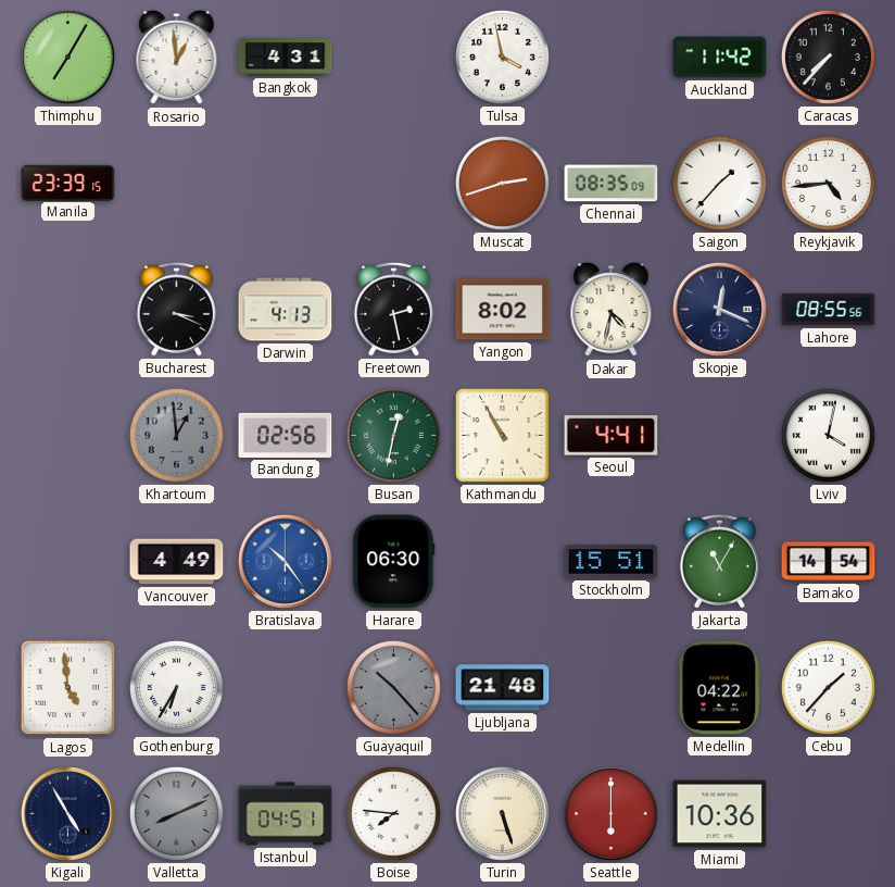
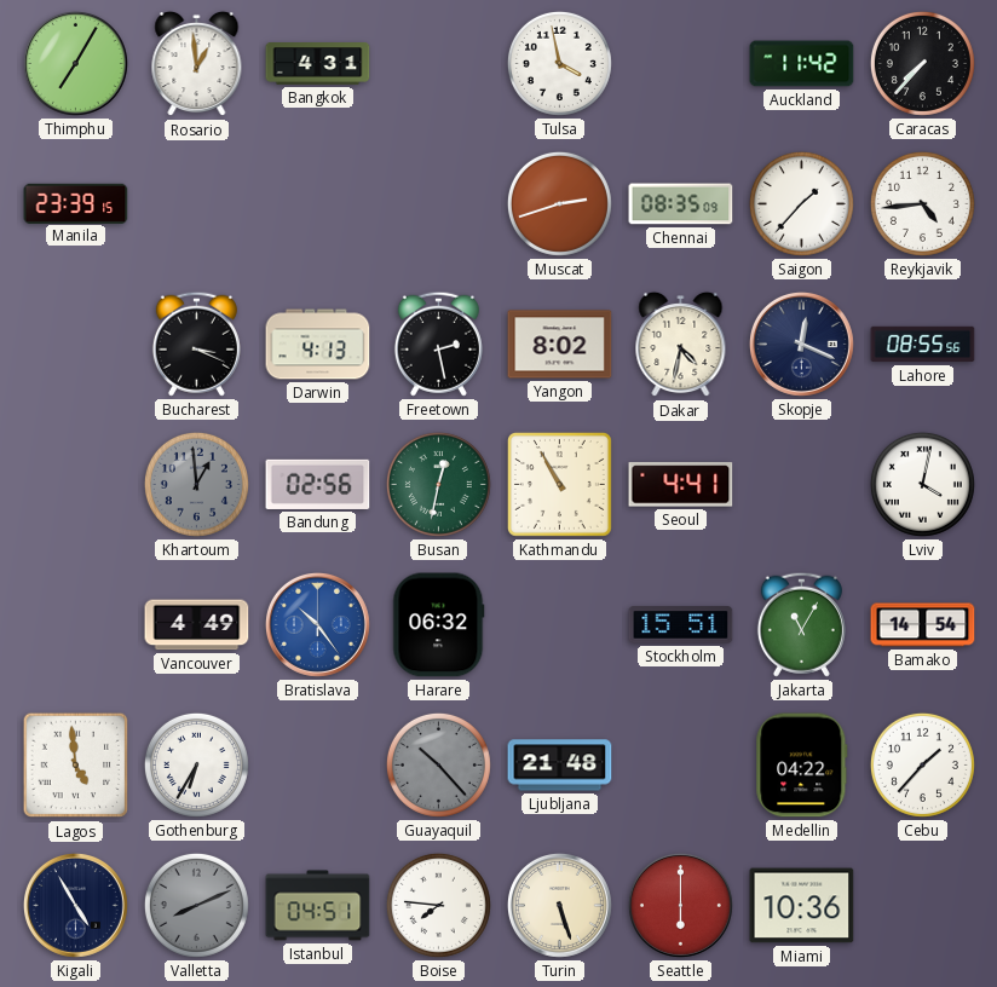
Harare: 06:30 -> 06:32
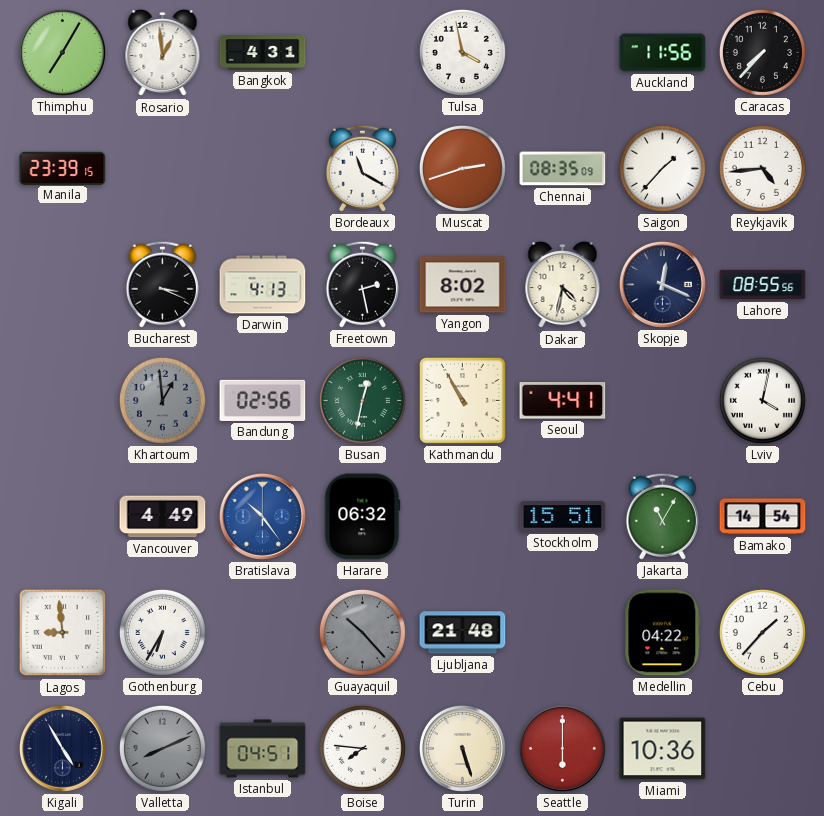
Auckland: 11:42 -> 11:56
Bordeaux: none -> 11:20
Lagos: 4:59 -> 8:59
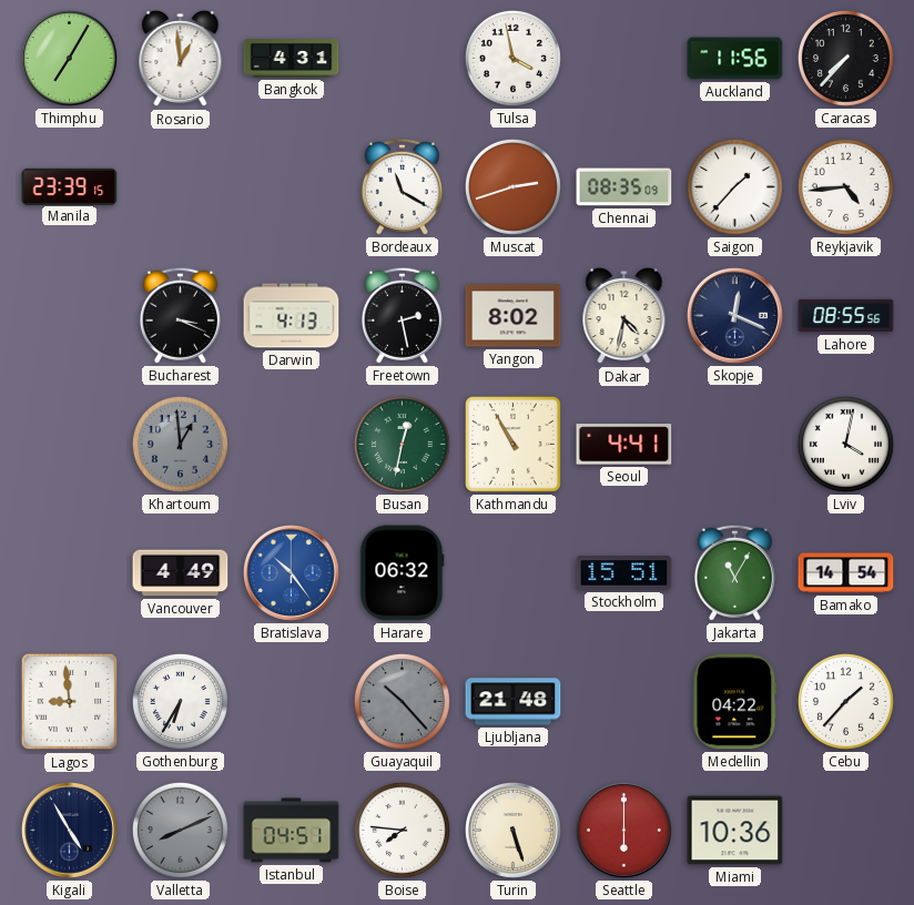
Bandung: 02:56 -> none
